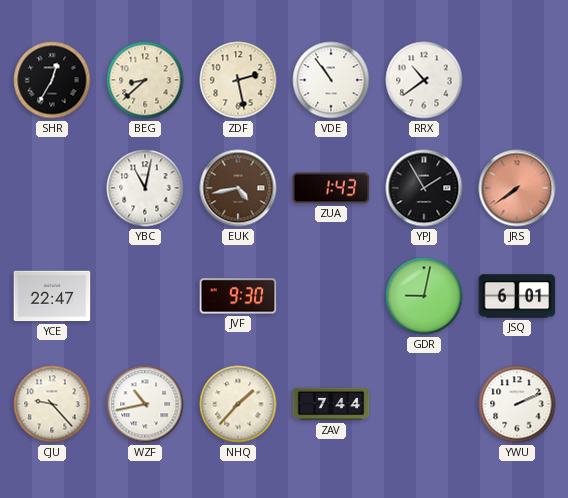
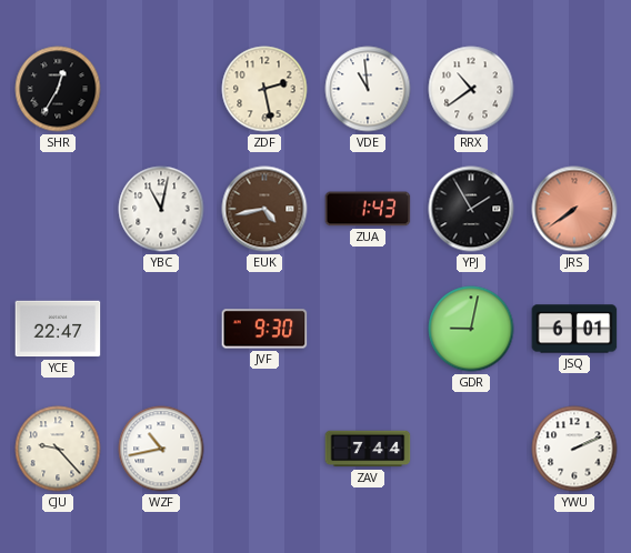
BEG: 8:38 -> none
VDE: 10:54 -> 10:59
NHQ: 1:37 -> none
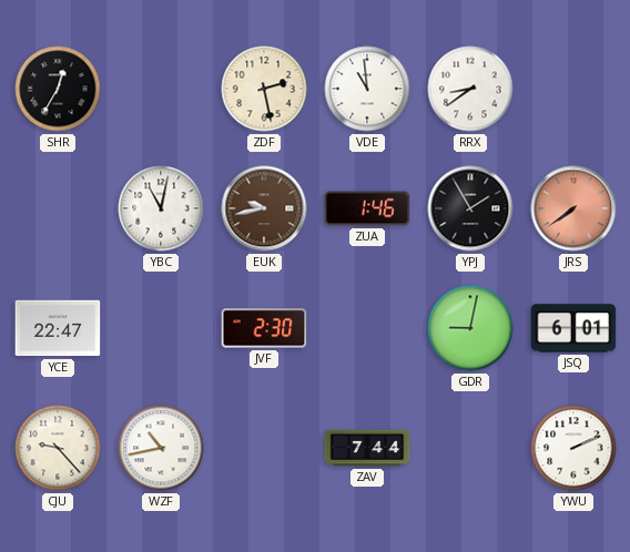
RRX: 10:39 -> 8:39
EUK: 4:43 -> 9:43
ZUA: 1:43 -> 1:46
JVF: 9:30 -> 2:30
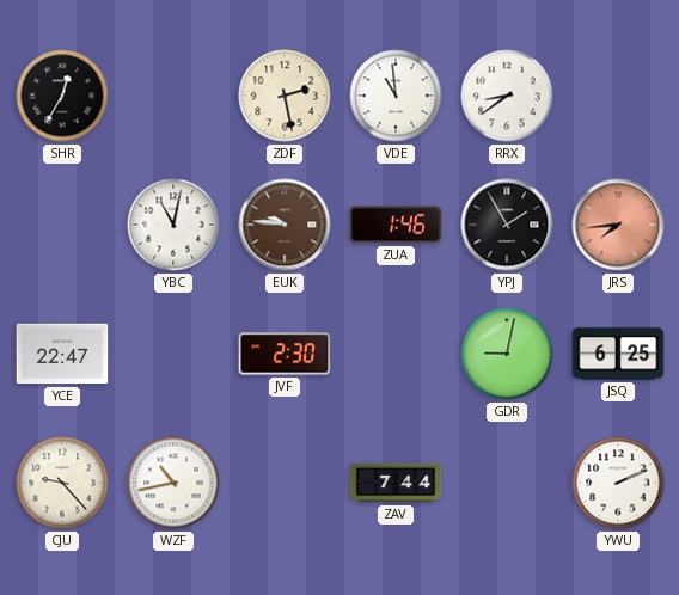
EUK: 9:43 -> 9:46
JRS: 7:39 -> 7:44
JSQ: 6:01 -> 6:25
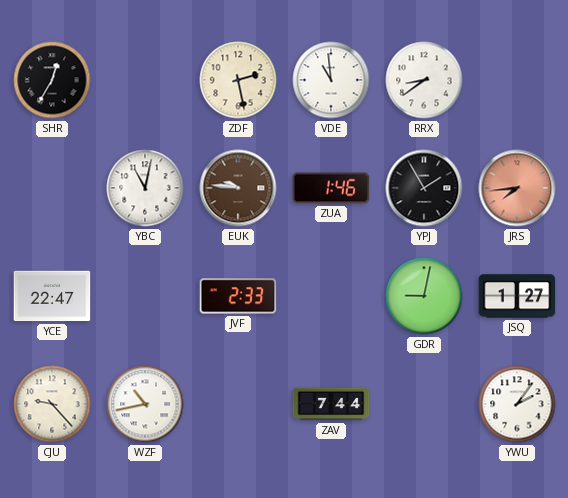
JVF: 2:30 -> 2:33
JSQ: 6:25 -> 1:27
YWU: 2:11 -> 2:06
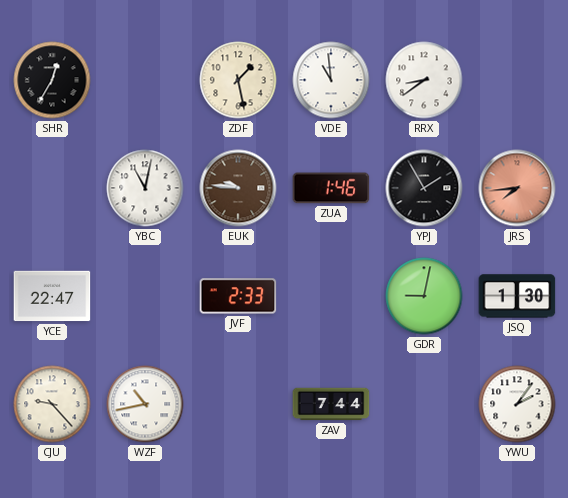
ZDF: 2:28 -> 1:28
JSQ: 1:27 -> 1:30
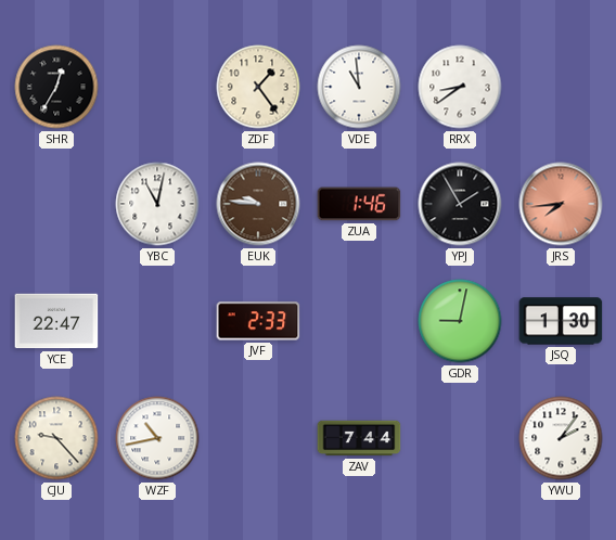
ZDF: 1:28 -> 1:24
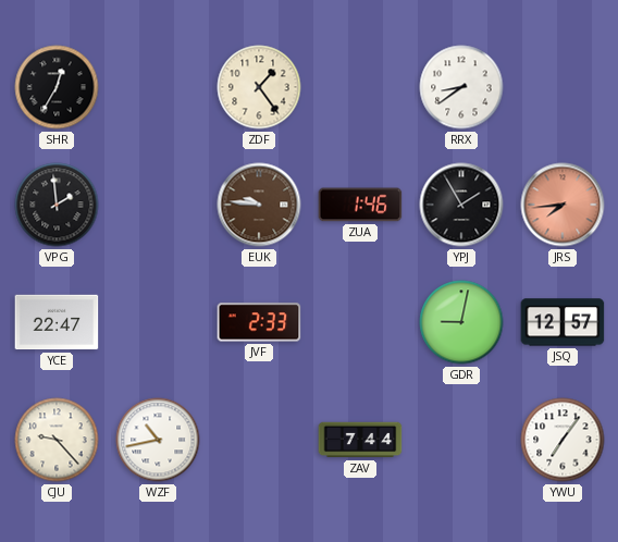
VDE: 10:59 -> none
VPG: none -> 1:59
YBC: 11:02 -> none
JSQ: 1:30 -> 12:57
YWU: 2:06 -> 7:06
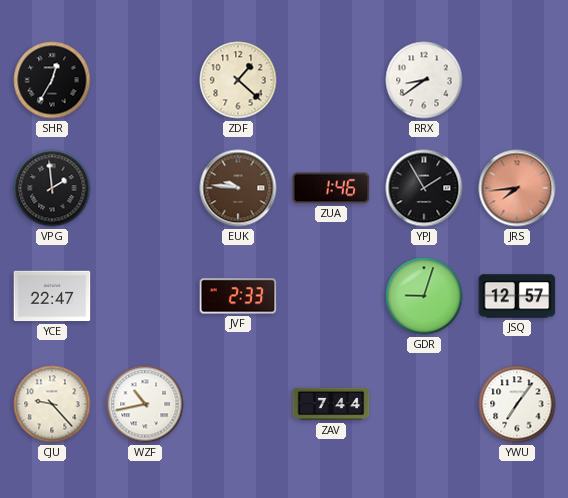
ZDF: 1:24 -> 1:22
GDR: 9:02 -> 9:03
